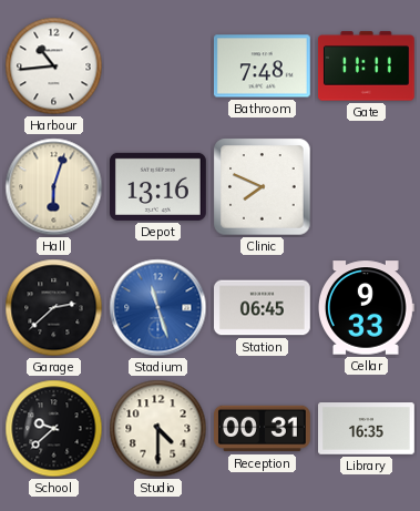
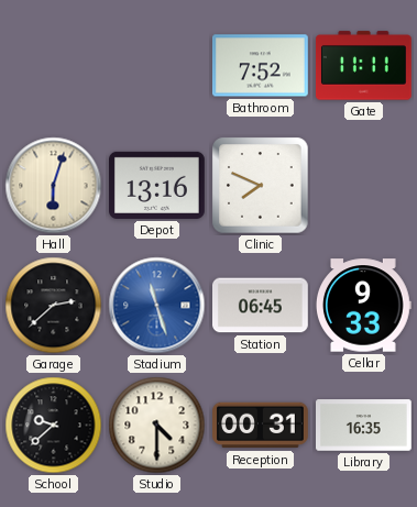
Harbour: 10:44 -> none
Bathroom: 7:48 -> 7:52
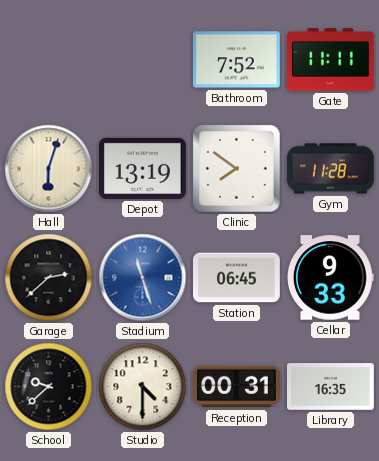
Depot: 13:16 -> 13:19
Clinic: 7:49 -> 7:51
Gym: none -> 11:28
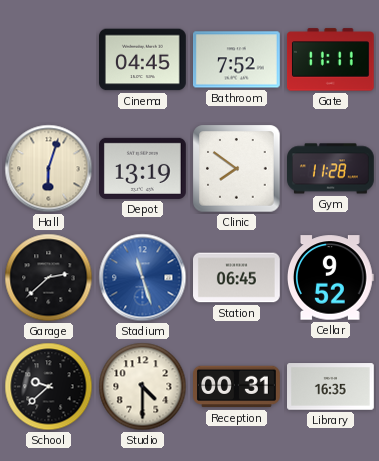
Cinema: none -> 04:45
Cellar: 9:33 -> 9:52
